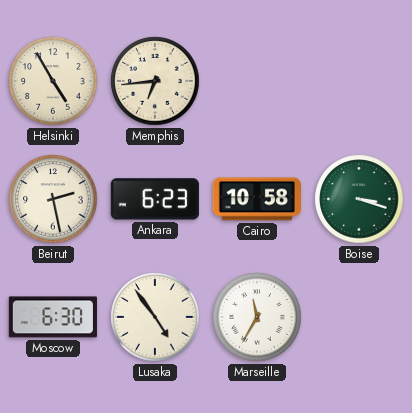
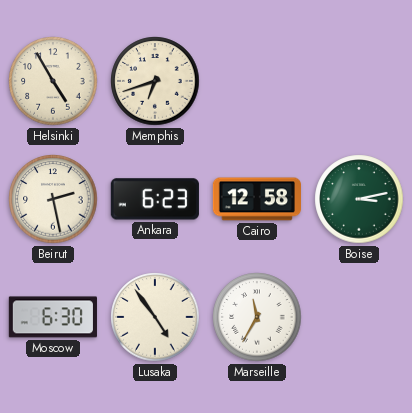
Memphis: 6:44 -> 6:42
Cairo: 10:58 -> 12:58
Boise: 3:18 -> 3:13
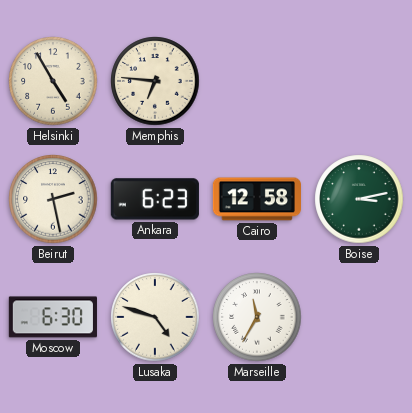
Memphis: 6:42 -> 6:46
Lusaka: 4:54 -> 4:48
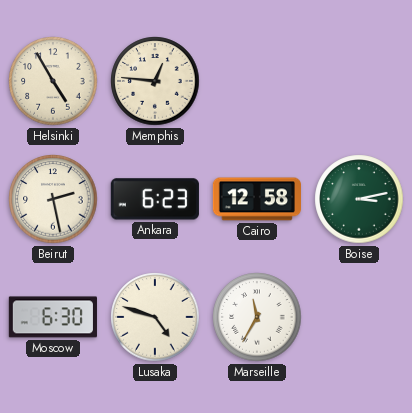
Memphis: 6:46 -> 12:46
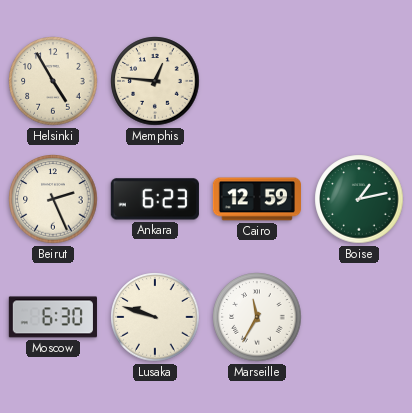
Beirut: 2:28 -> 2:26
Cairo: 12:58 -> 12:59
Boise: 3:13 -> 1:13
Lusaka: 4:48 -> 9:48
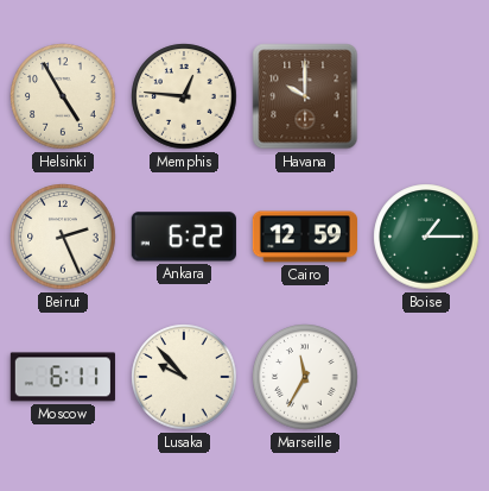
Havana: none -> 10:00
Ankara: 6:23 -> 6:22
Boise: 1:13 -> 1:15
Moscow: 6:30 -> 6:11
Lusaka: 9:48 -> 9:53
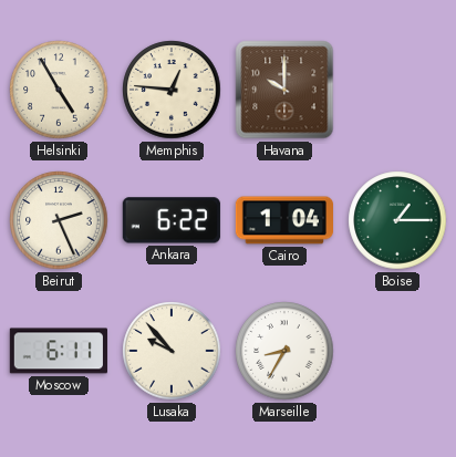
Cairo: 12:59 -> 1:04
Marseille: 11:35 -> 8:35
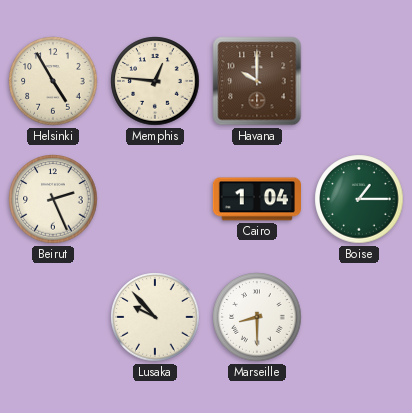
Ankara: 6:22 -> none
Moscow: 6:11 -> none
Marseille: 8:35 -> 8:30
